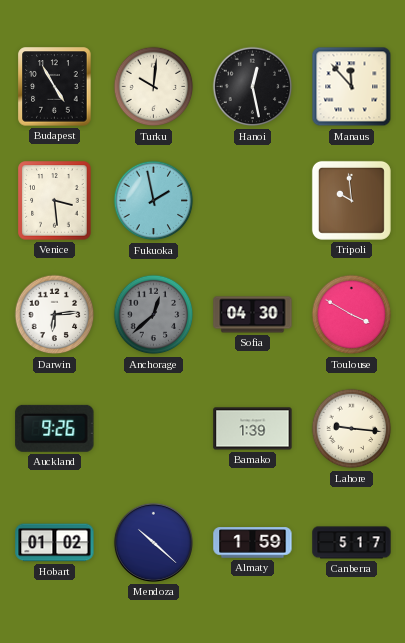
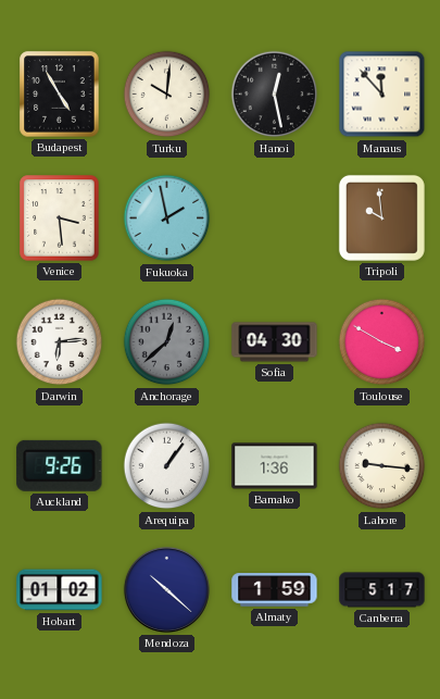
Arequipa: none -> 1:06
Bamako: 1:39 -> 1:36
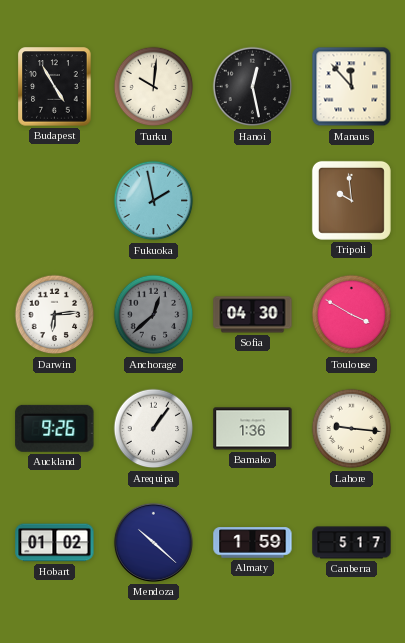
Venice: 3:29 -> none
